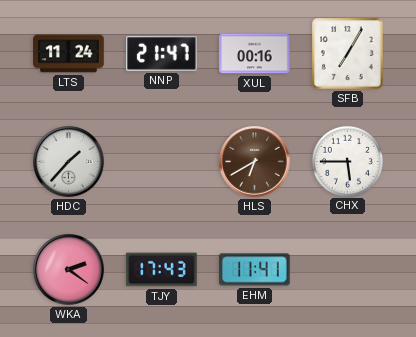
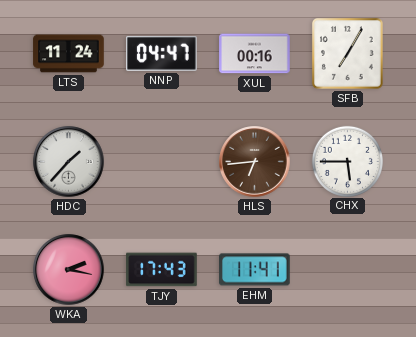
NNP: 21:47 -> 04:47
HLS: 6:40 -> 6:44
WKA: 2:21 -> 2:17
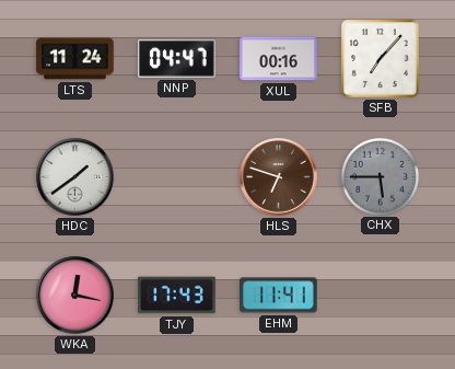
SFB: 7:05 -> 7:07
HDC: 1:37 -> 1:39
HLS: 6:44 -> 6:48
CHX dial: white -> grey
WKA: 2:17 -> 12:17
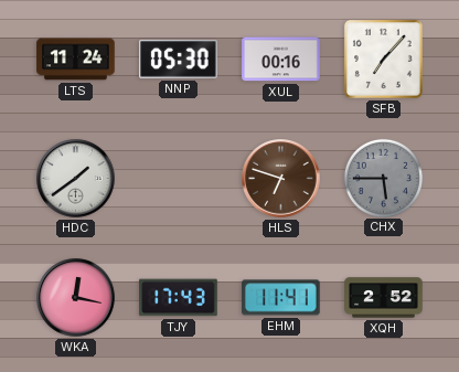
NNP: 04:47 -> 05:30
XQH: none -> 2:52
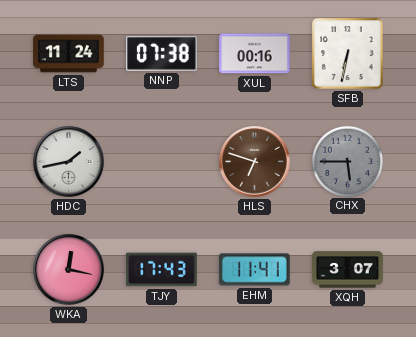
NNP: 05:30 -> 07:38
SFB: 7:07 -> 6:32
HDC: 1:39 -> 1:43
XQH: 2:52 -> 3:07
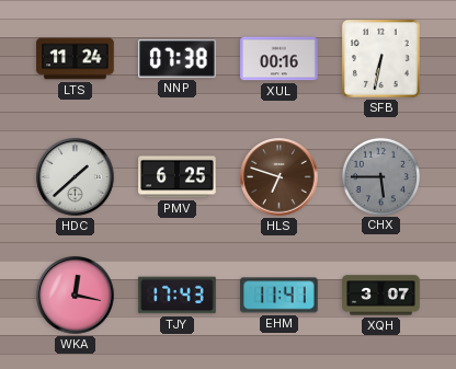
HDC: 1:43 -> 1:38
PMV: none -> 6:25
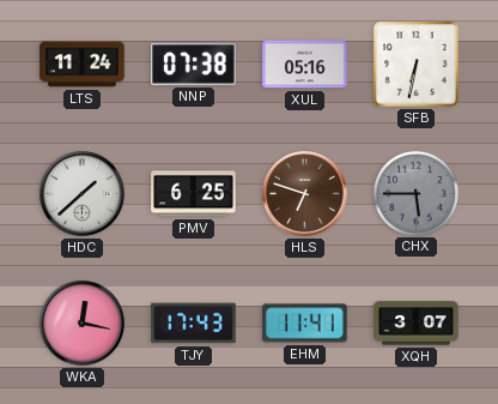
XUL: 00:16 -> 05:16
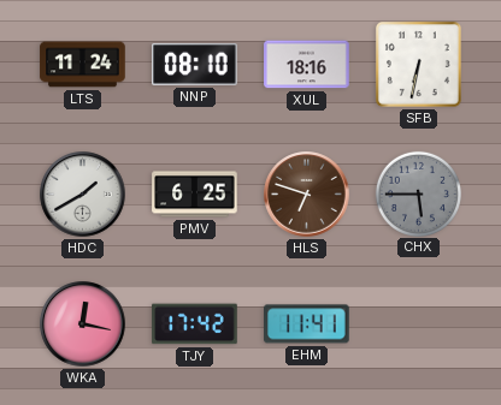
NNP: 07:38 -> 08:10
XUL: 05:16 -> 18:16
HDC: 1:38 -> 1:40
TJY: 17:43 -> 17:42
XQH: 3:07 -> none
